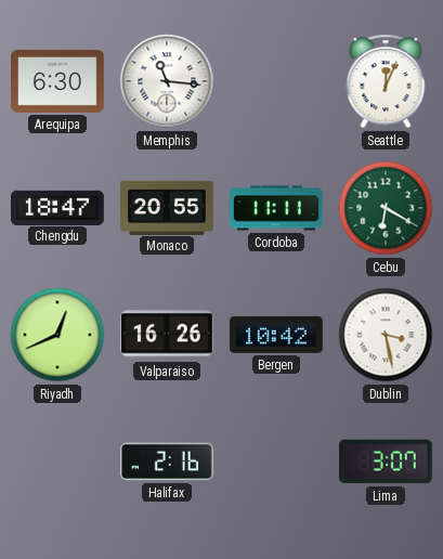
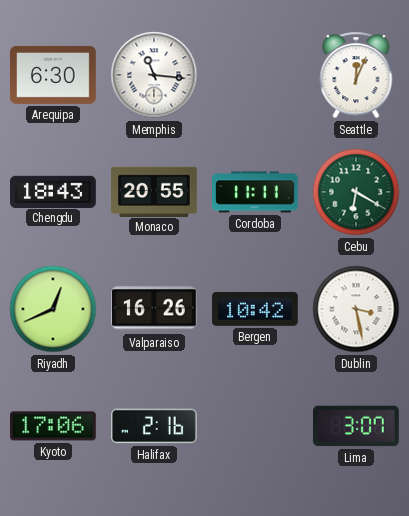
Chengdu: 18:47 -> 18:43
Kyoto: none -> 17:06
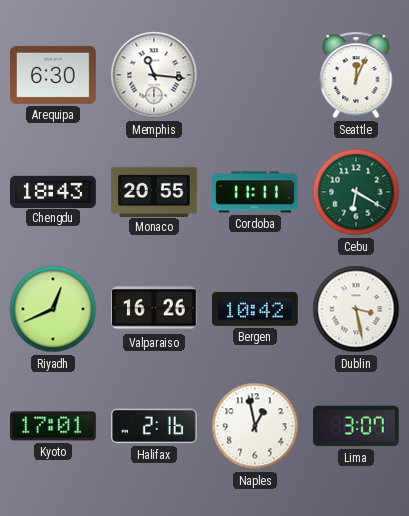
Kyoto: 17:06 -> 17:01
Naples: none -> 12:58
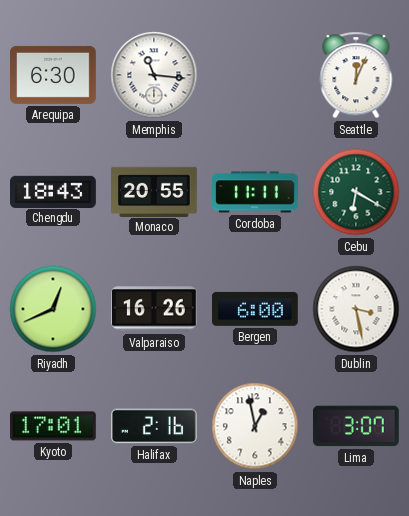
Bergen: 10:42 -> 6:00
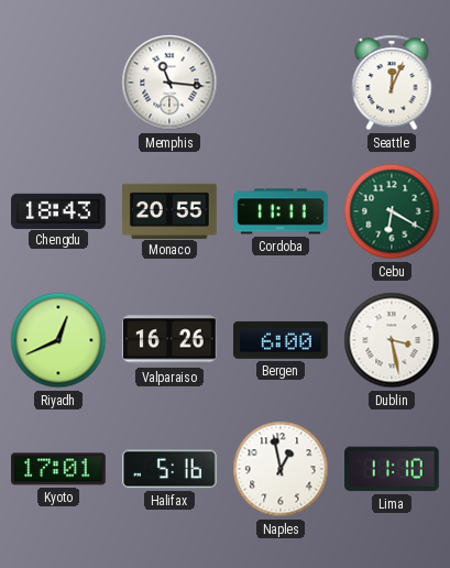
Arequipa: 6:30 -> none
Halifax: 2:16 -> 5:16
Lima: 3:07 -> 11:10
